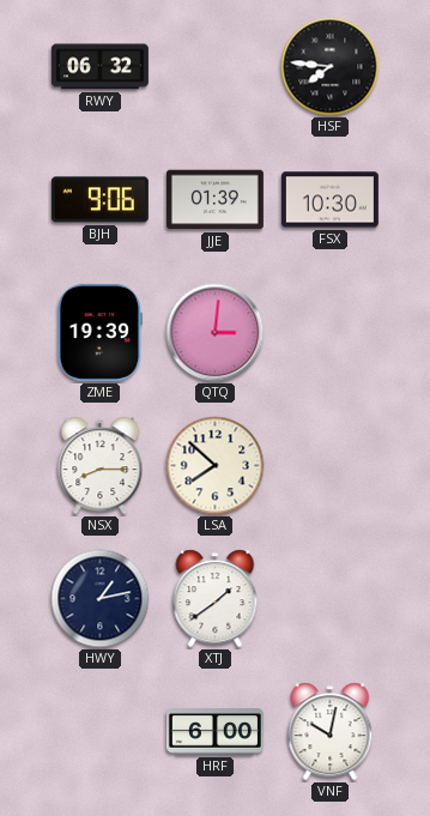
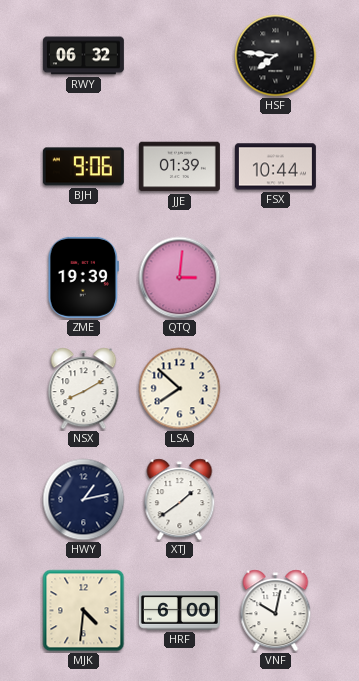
FSX: 10:30 -> 10:44
NSX: 8:15 -> 8:10
MJK: none -> 4:31
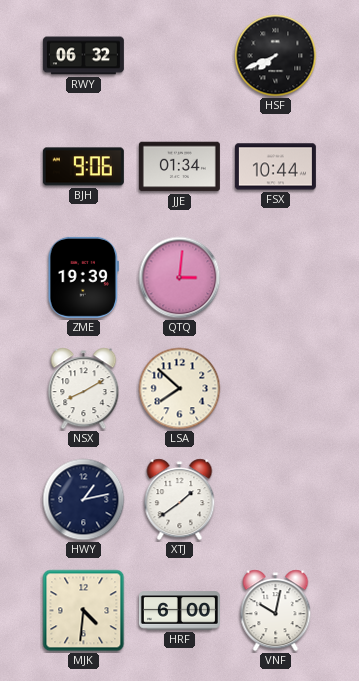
HSF: 7:46 -> 7:41
JJE: 01:39 -> 01:34
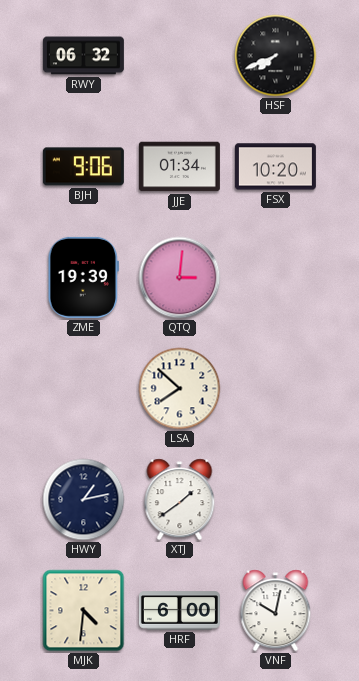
FSX: 10:44 -> 10:20
NSX: 8:10 -> none
